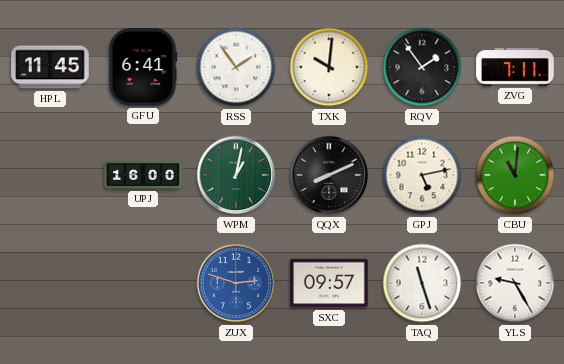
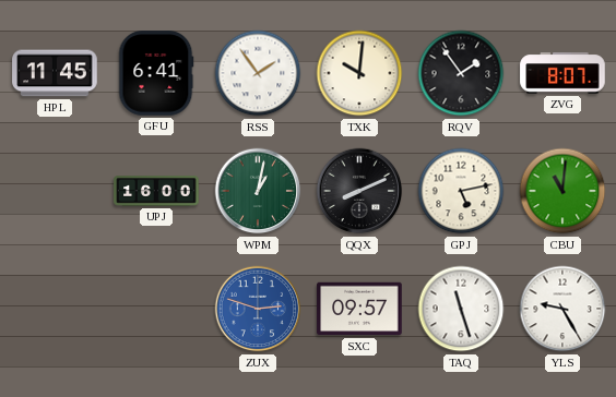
ZVG: 7:11 -> 8:07
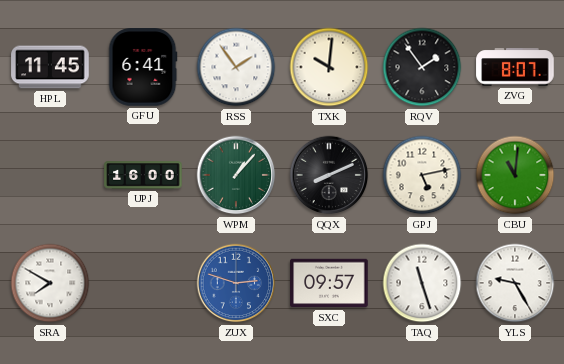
WPM: 1:02 -> 1:07
SRA: none -> 7:50
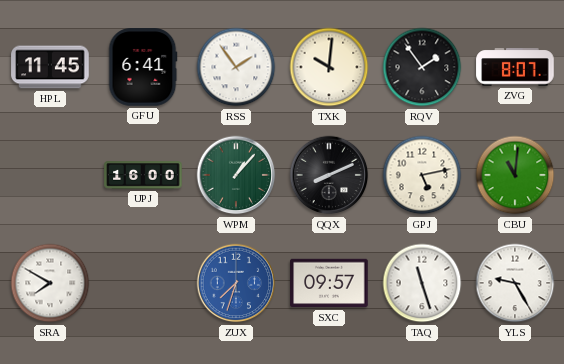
ZUX: 2:48 -> 7:33
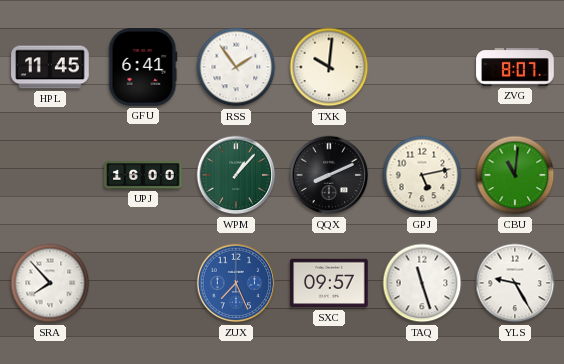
RQV: 1:54 -> none
SRA: 7:50 -> 7:53
ZUX: 7:33 -> 7:26
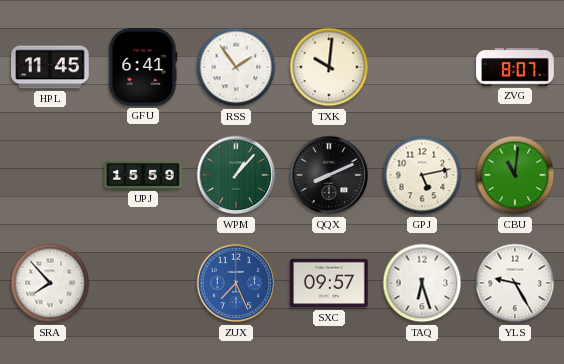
UPJ: 16:00 -> 15:59
TAQ: 11:27 -> 6:27
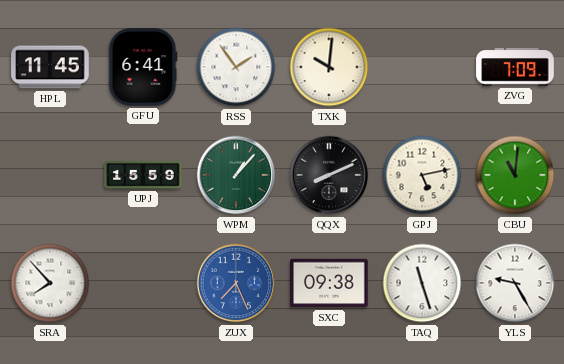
ZVG: 8:07 -> 7:09
SXC: 09:57 -> 09:38
TAQ: 6:27 -> 11:27
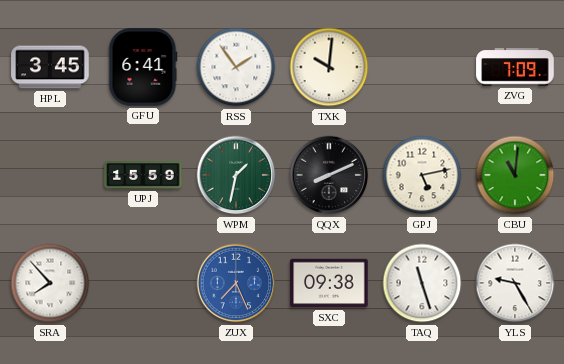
HPL: 11:45 -> 3:45
WPM: 1:07 -> 1:32
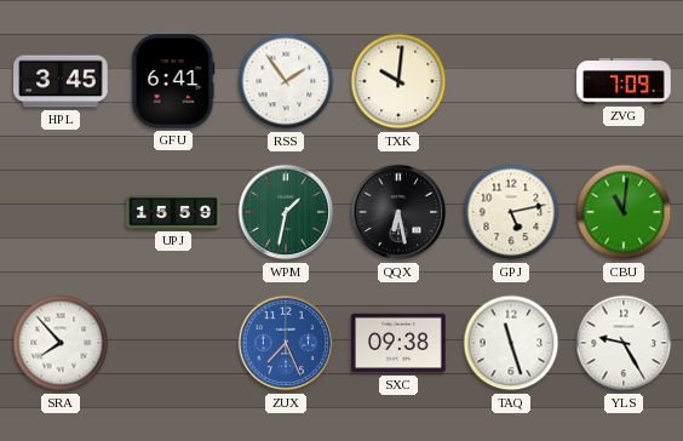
QQX: 8:11 -> 6:28
